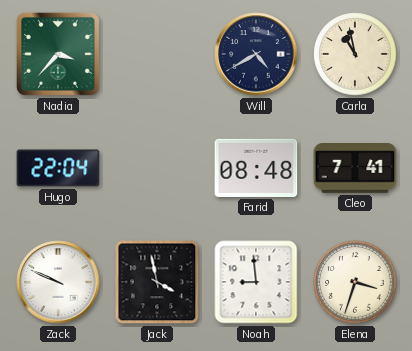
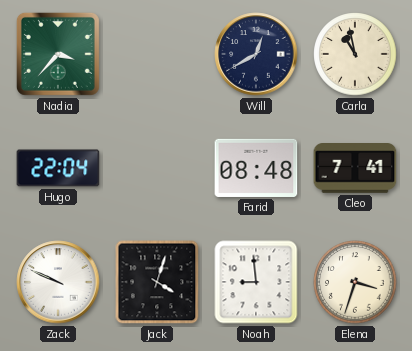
Will: 4:40 -> 12:40
Jack: 3:58 -> 4:03
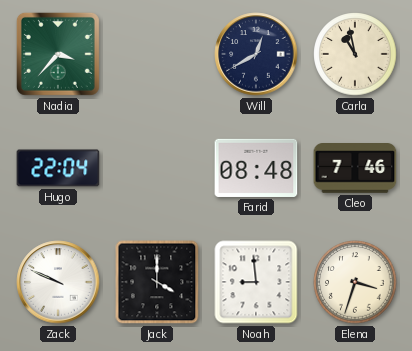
Cleo: 7:41 -> 7:46
Jack: 4:03 -> 4:00
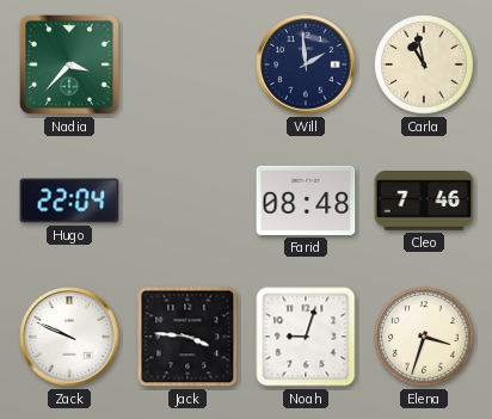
Will: 12:40 -> 1:59
Jack: 4:00 -> 3:46
Noah: 8:59 -> 9:03
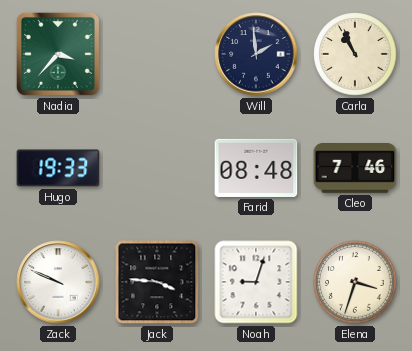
Carla: 10:58 -> 10:56
Hugo: 22:04 -> 19:33
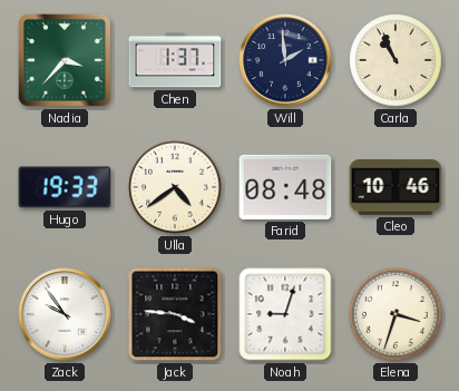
Chen: none -> 1:37
Ulla: none -> 4:39
Cleo: 7:46 -> 10:46
Zack: 9:49 -> 9:54
